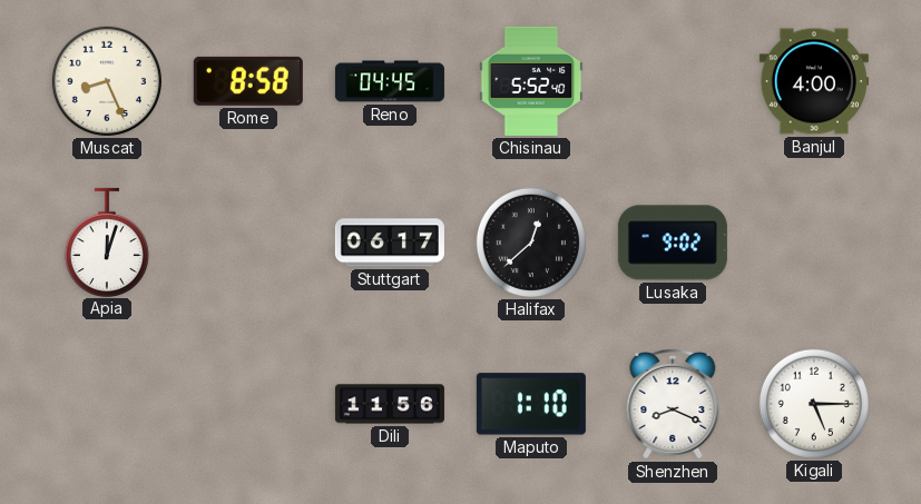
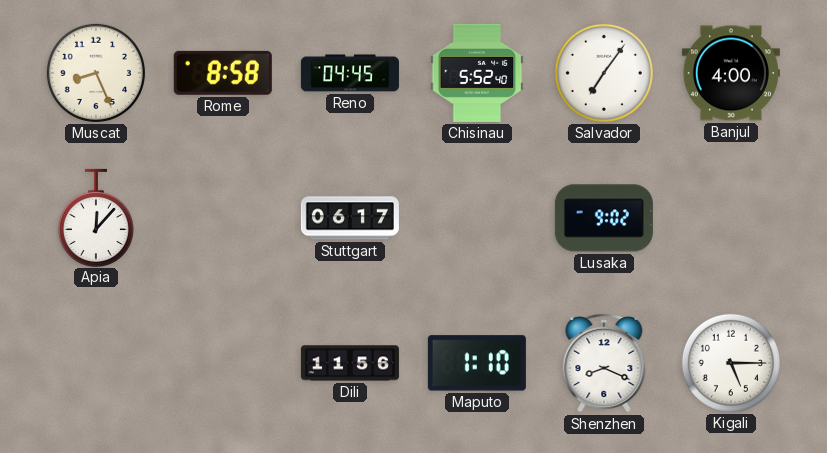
Salvador: none -> 7:06
Apia: 12:03 -> 12:07
Halifax: 12:38 -> none
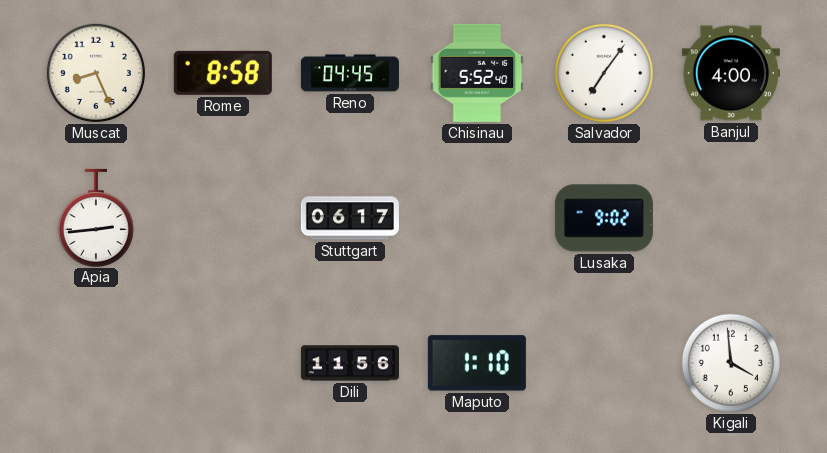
Apia: 12:07 -> 2:44
Shenzhen: 8:19 -> none
Kigali: 5:15 -> 3:59
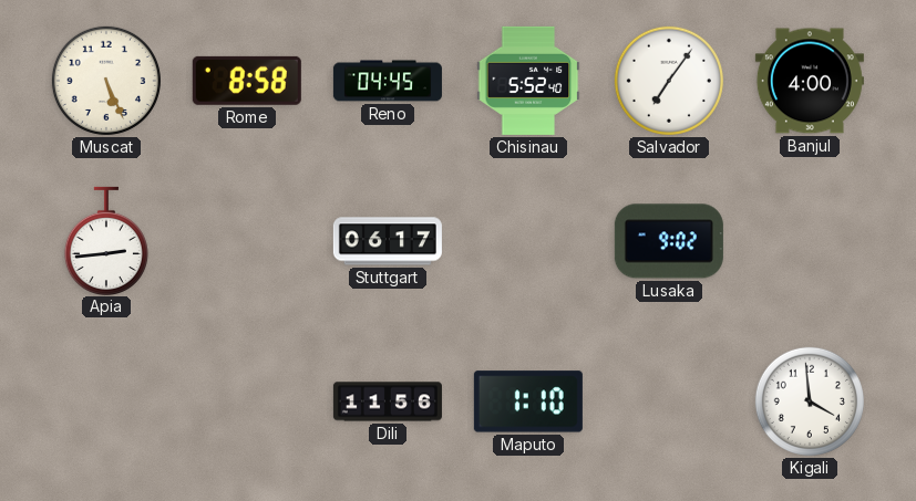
Muscat: 8:26 -> 5:26
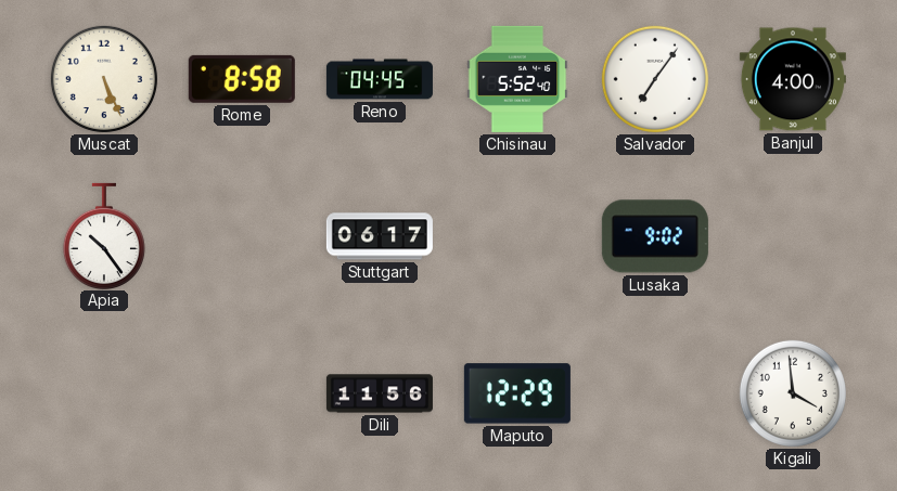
Apia: 2:44 -> 10:24
Maputo: 1:10 -> 12:29
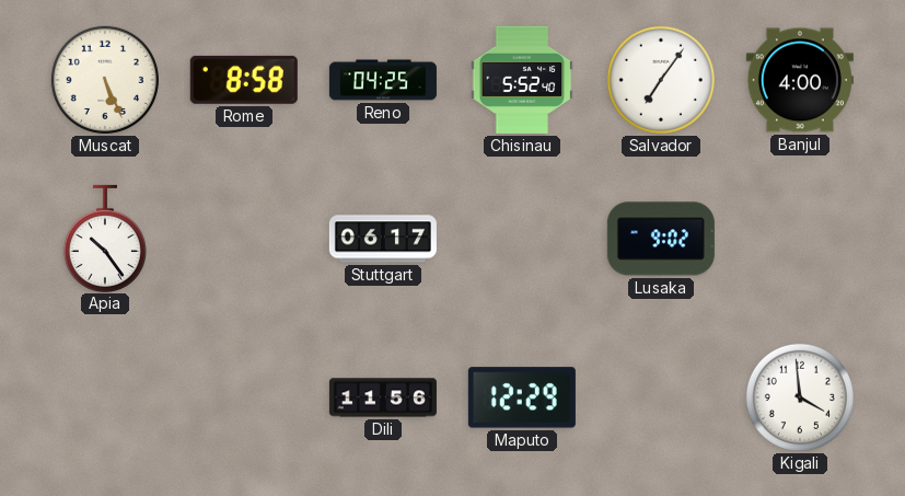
Reno: 04:45 -> 04:25
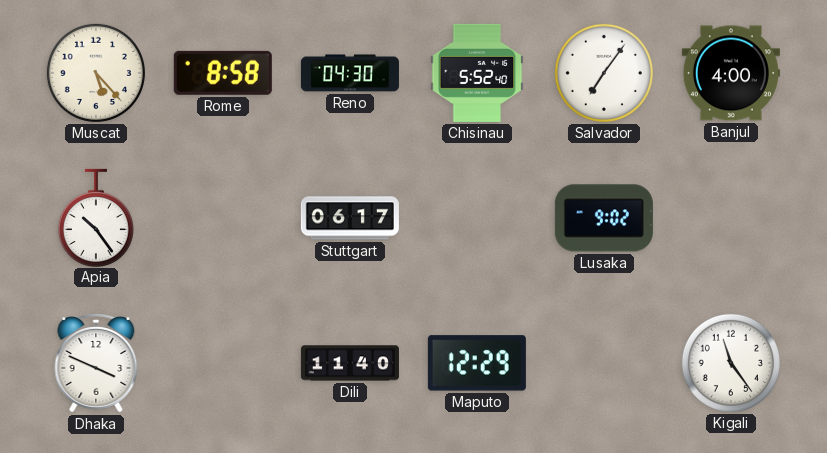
Muscat: 5:26 -> 5:23
Reno: 04:25 -> 04:30
Dhaka: none -> 3:49
Dili: 11:56 -> 11:40
Kigali: 3:59 -> 11:24
